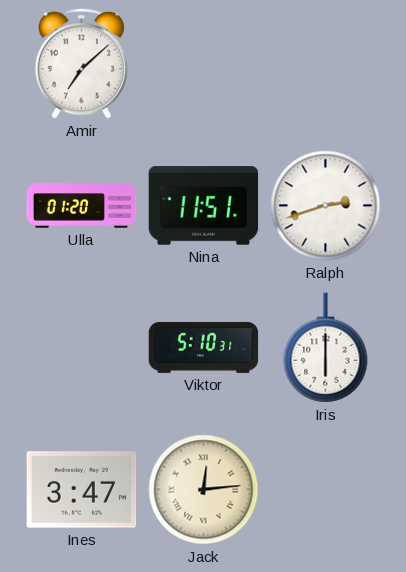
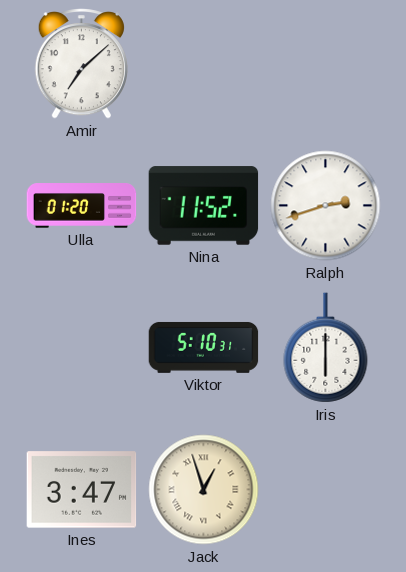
Nina: 11:51 -> 11:52
Jack: 12:14 -> 12:57
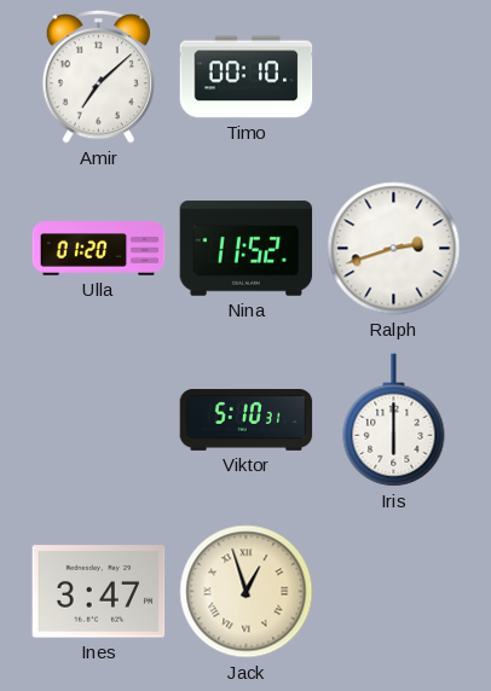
Timo: none -> 00:10
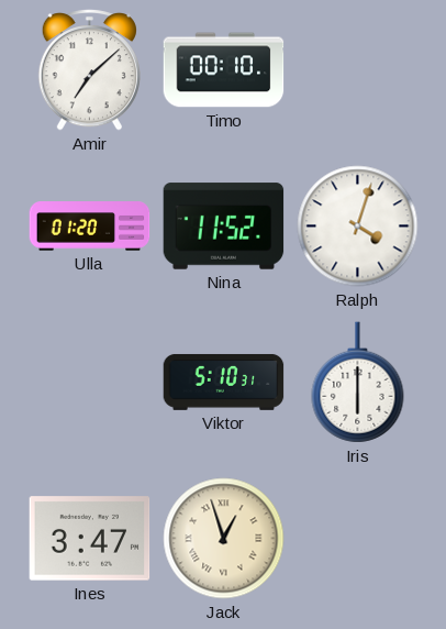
Ralph: 2:42 -> 4:03
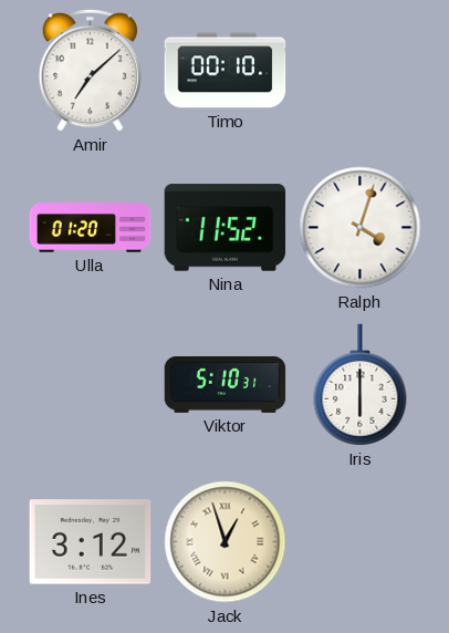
Ines: 3:47 -> 3:12
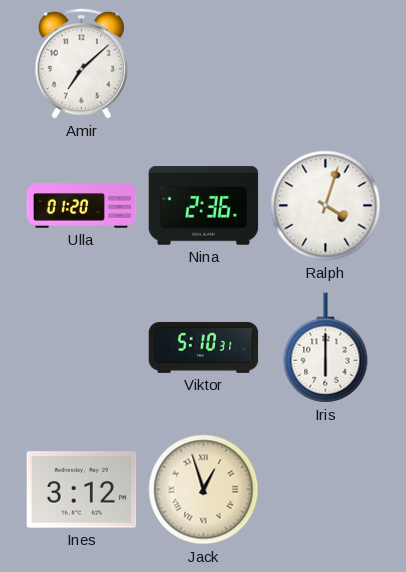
Timo: 00:10 -> none
Nina: 11:52 -> 2:36
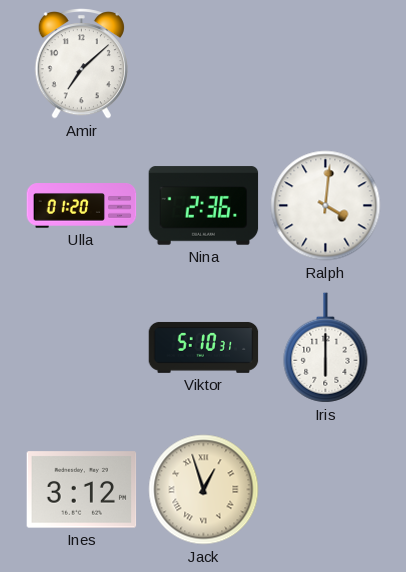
Ralph: 4:03 -> 4:01
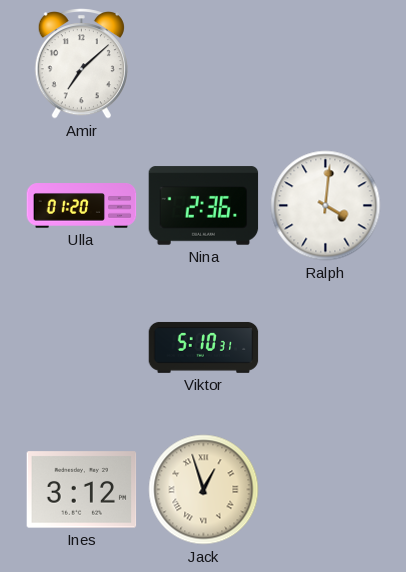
Iris: 6:00 -> none
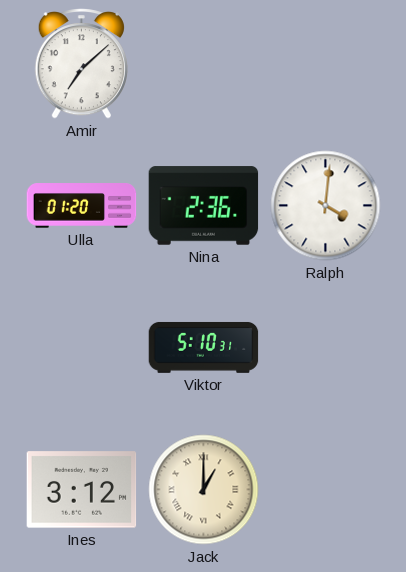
Jack: 12:57 -> 1:00
